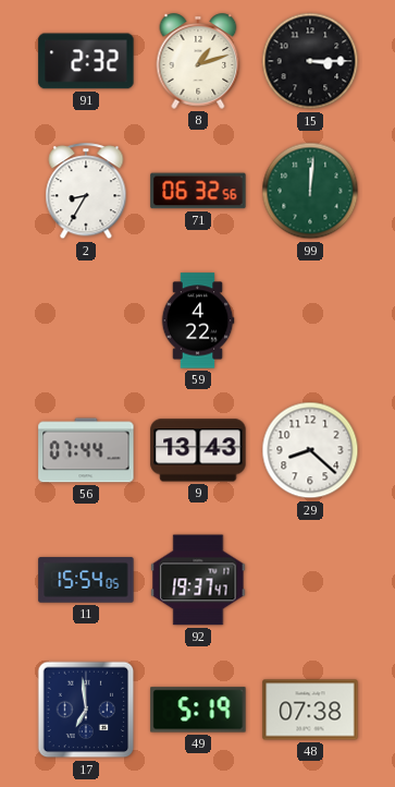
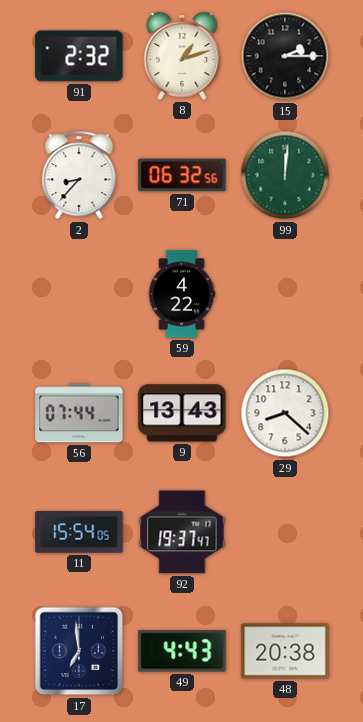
15: 3:15 -> 2:15
2: 8:35 -> 8:37
49: 5:19 -> 4:43
48: 07:38 -> 20:38
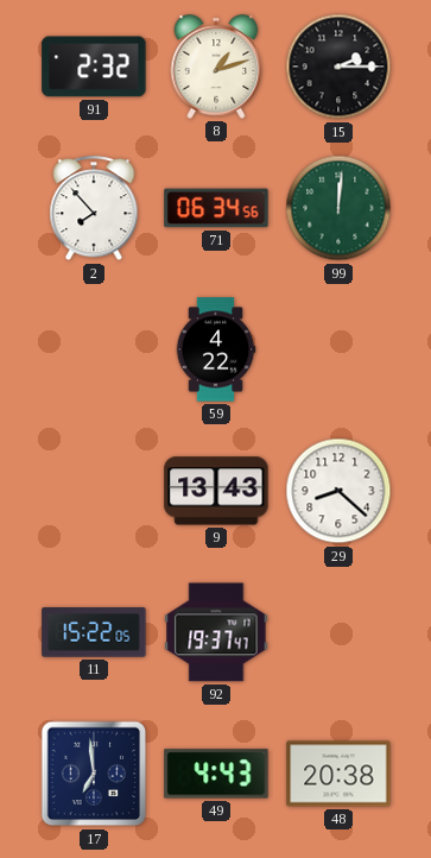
2: 8:37 -> 7:53
71: 06:32 -> 06:34
56: 07:44 -> none
11: 15:54 -> 15:22
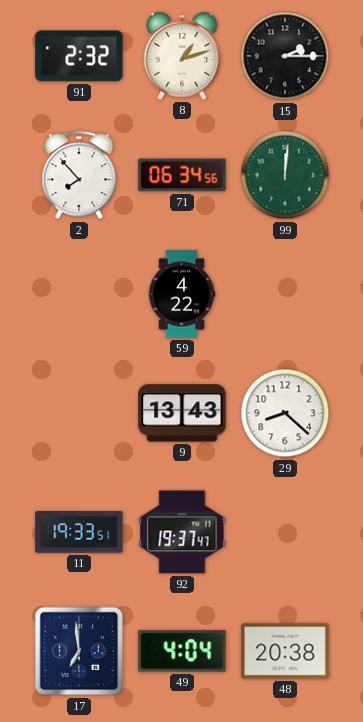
11: 15:22 -> 19:33
49: 4:43 -> 4:04
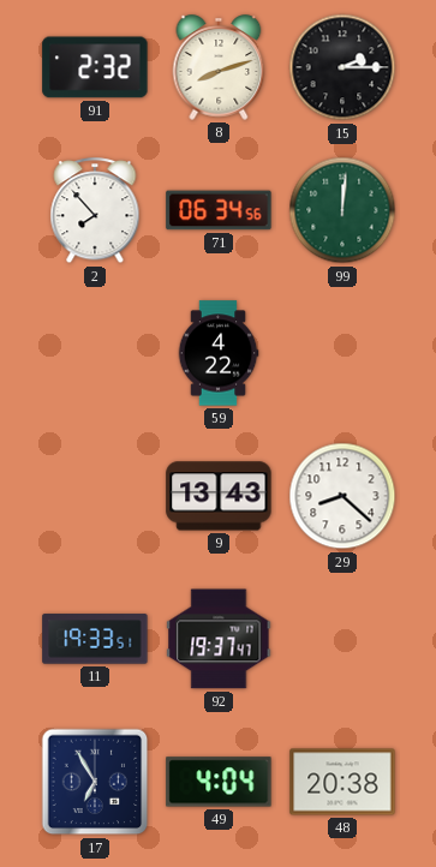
8: 1:12 -> 8:12
17: 6:59 -> 6:55
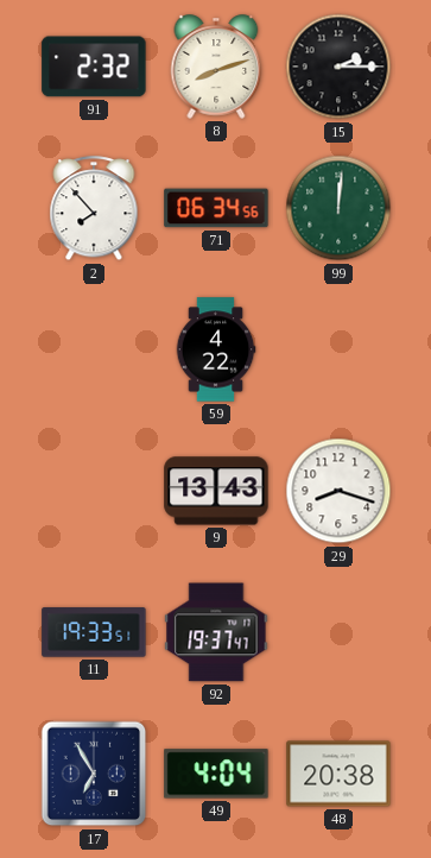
29: 8:22 -> 8:18
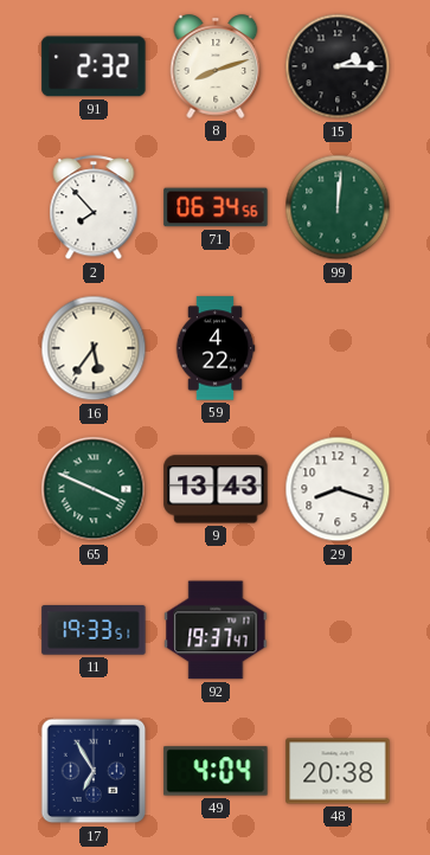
16: none -> 5:36
65: none -> 3:49
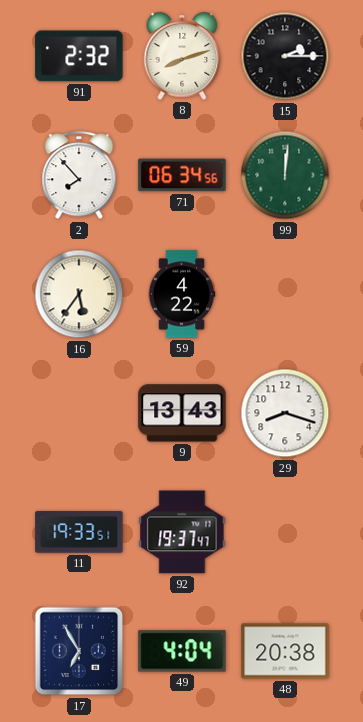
65: 3:49 -> none
